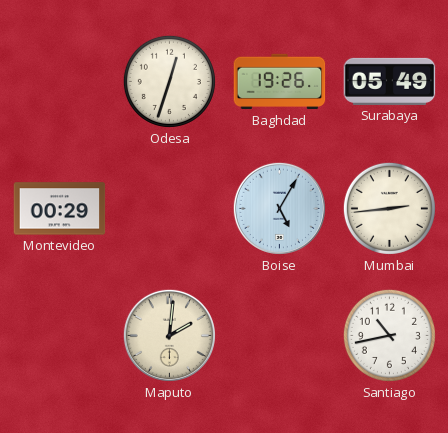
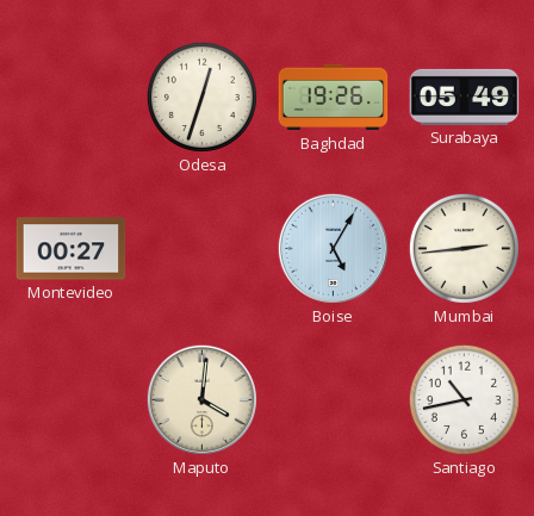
Montevideo: 00:29 -> 00:27
Maputo: 2:01 -> 4:01
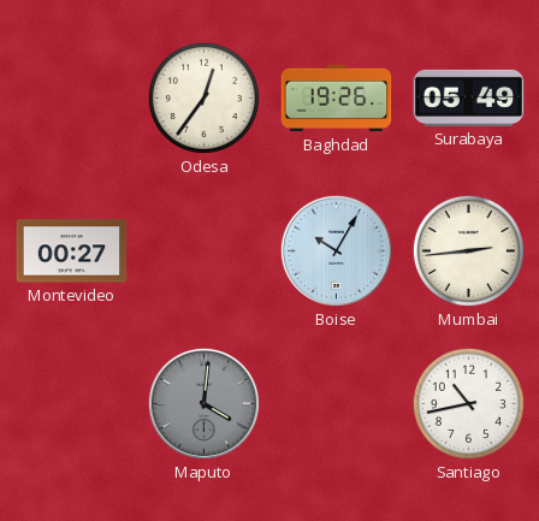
Odesa: 12:33 -> 12:36
Boise: 5:05 -> 10:05
Maputo dial: cream -> grey
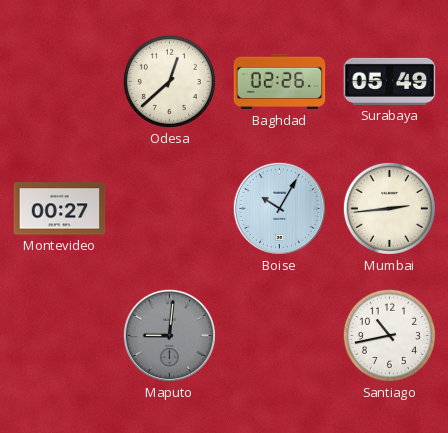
Odesa: 12:36 -> 12:38
Baghdad: 19:26 -> 02:26
Maputo: 4:01 -> 9:01
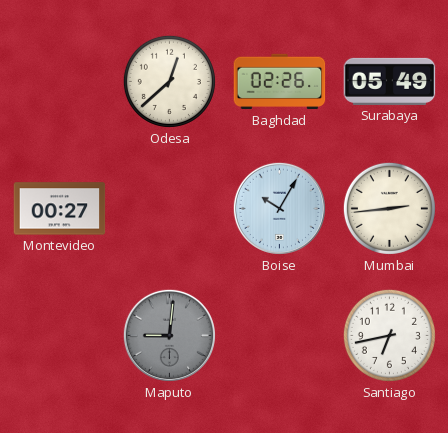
Santiago: 10:43 -> 6:43
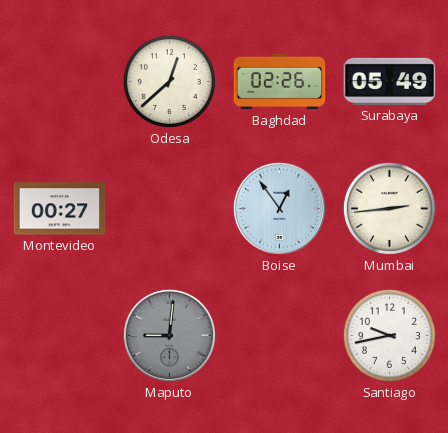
Boise: 10:05 -> 12:54
Santiago: 6:43 -> 9:43
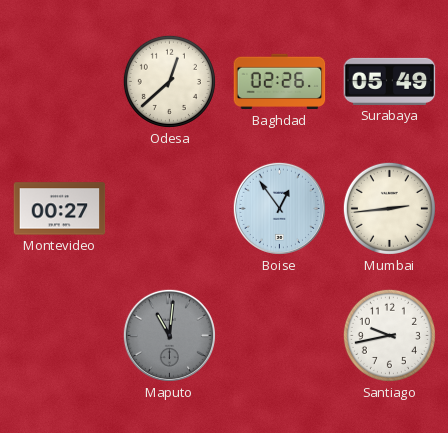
Maputo: 9:01 -> 11:01
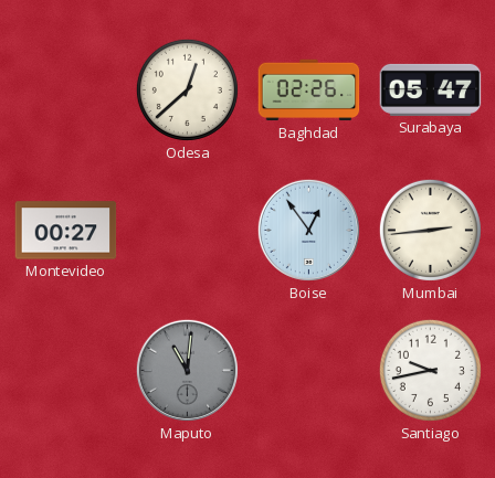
Surabaya: 05:49 -> 05:47
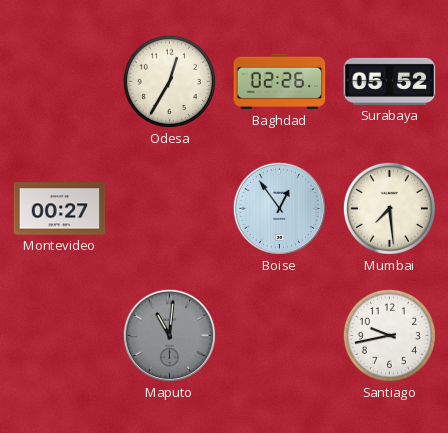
Odesa: 12:38 -> 12:35
Surabaya: 05:47 -> 05:52
Mumbai: 2:44 -> 7:29
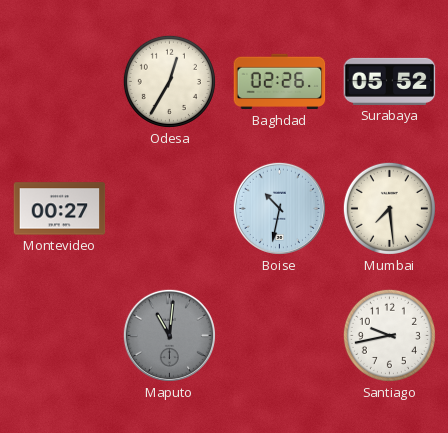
Boise: 12:54 -> 10:32
